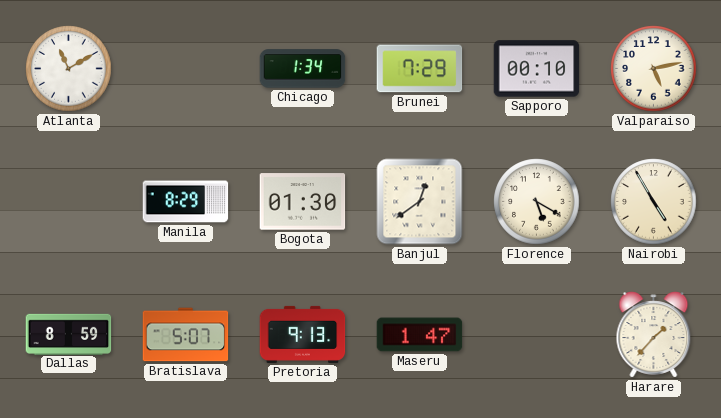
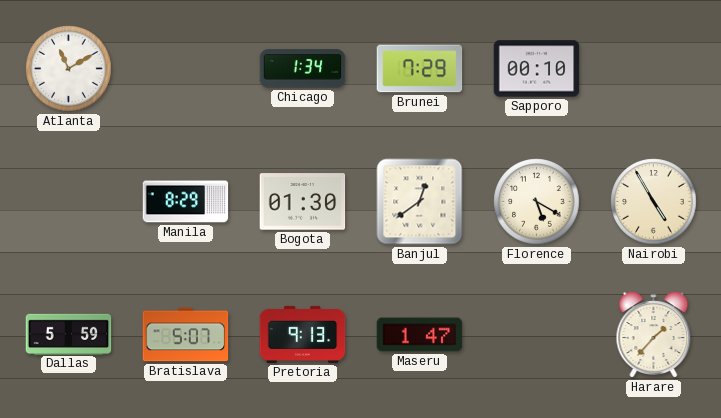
Valparaiso: 5:13 -> none
Dallas: 8:59 -> 5:59
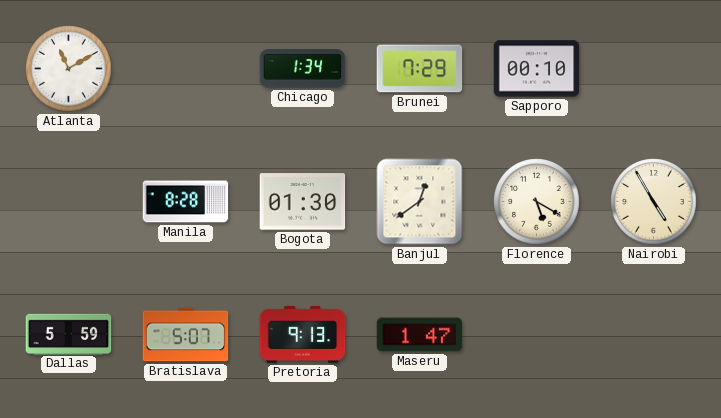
Manila: 8:29 -> 8:28
Harare: 1:37 -> none
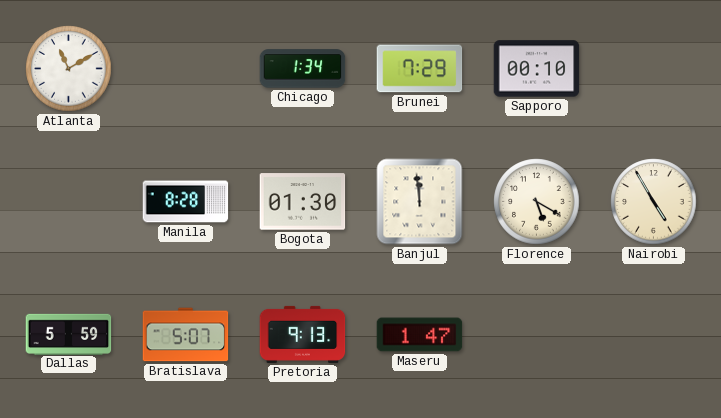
Banjul: 12:39 -> 11:59
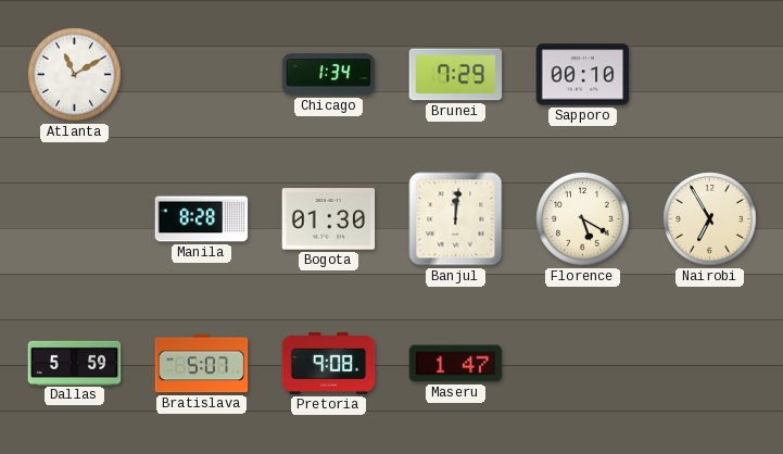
Banjul: 11:59 -> 12:01
Nairobi: 4:55 -> 6:55
Pretoria: 9:13 -> 9:08
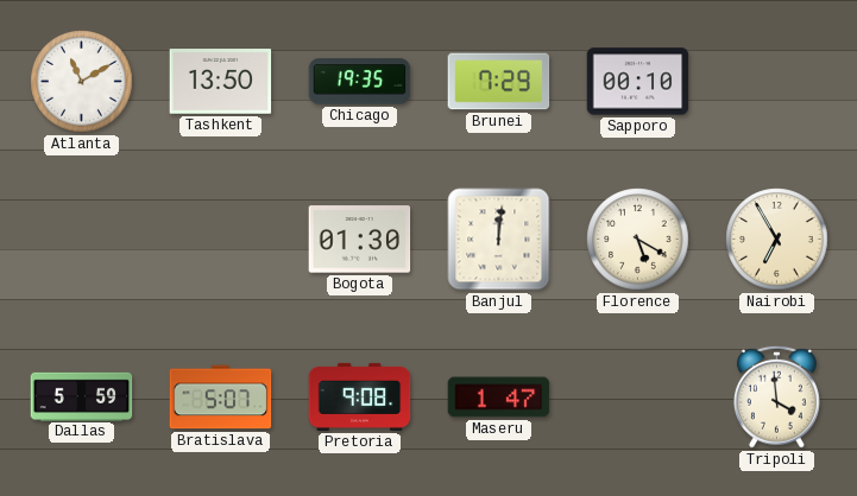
Tashkent: none -> 13:50
Chicago: 1:34 -> 19:35
Manila: 8:28 -> none
Tripoli: none -> 3:59
